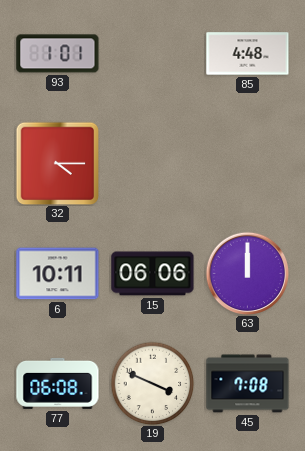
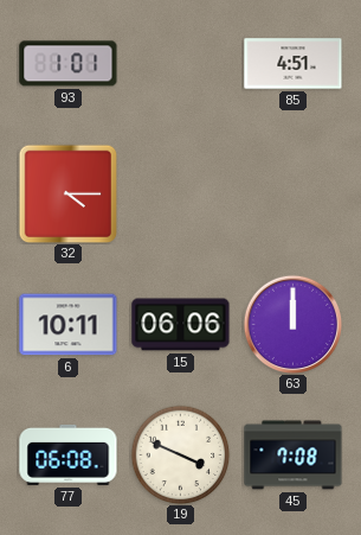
85: 4:48 -> 4:51
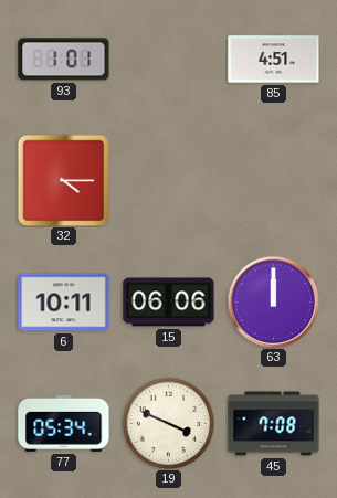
77: 06:08 -> 05:34
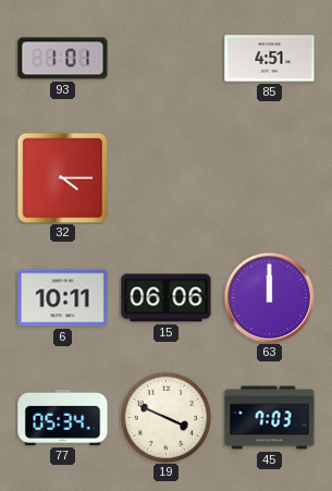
45: 7:08 -> 7:03
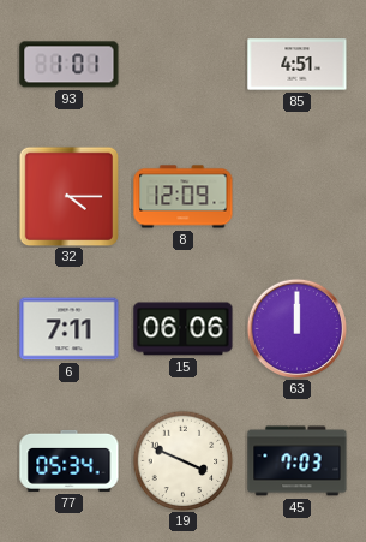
8: none -> 12:09
6: 10:11 -> 7:11
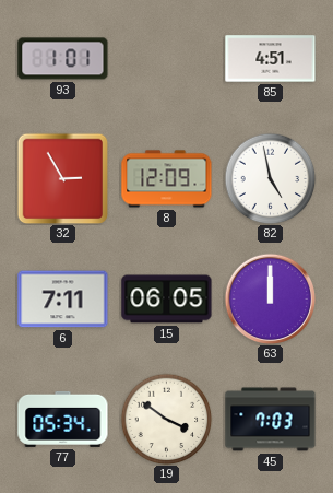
32: 4:15 -> 2:55
82: none -> 4:58
15: 06:06 -> 06:05
19: 3:49 -> 3:51
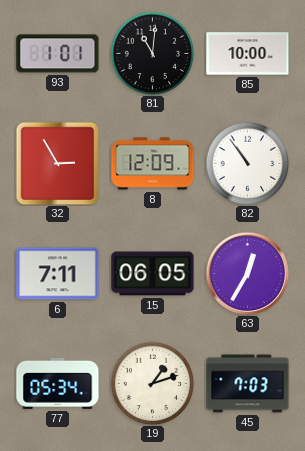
81: none -> 11:01
85: 4:51 -> 10:00
82: 4:58 -> 10:54
63: 12:00 -> 12:35
19: 3:51 -> 1:12
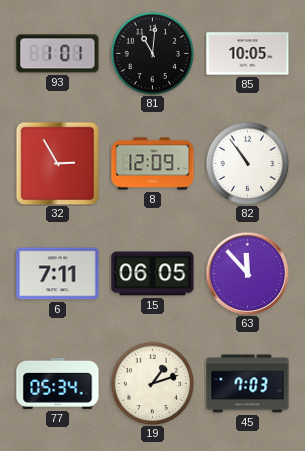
85: 10:00 -> 10:05
63: 12:35 -> 11:53
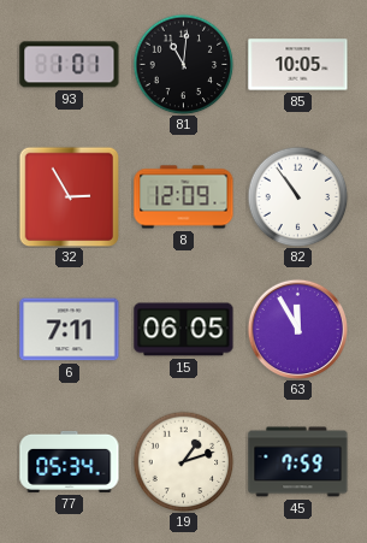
63: 11:53 -> 11:55
45: 7:03 -> 7:59
